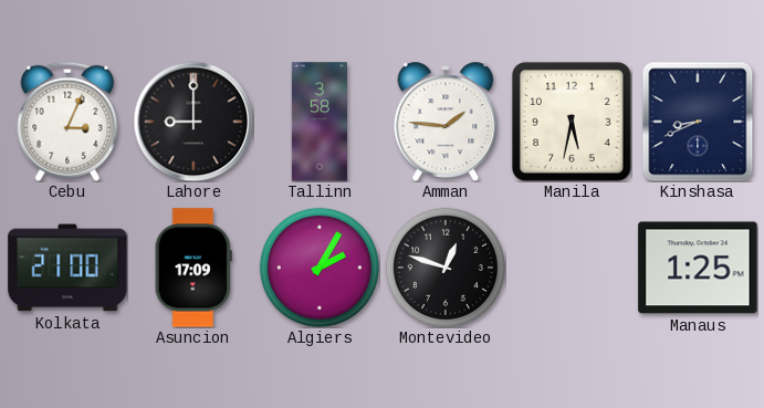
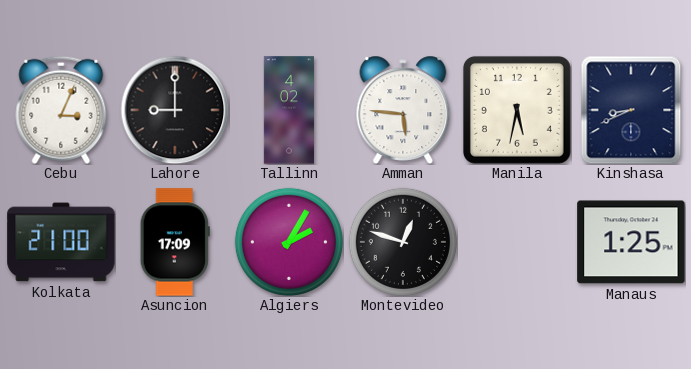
Tallinn: 3:58 -> 4:02
Amman: 1:46 -> 5:46
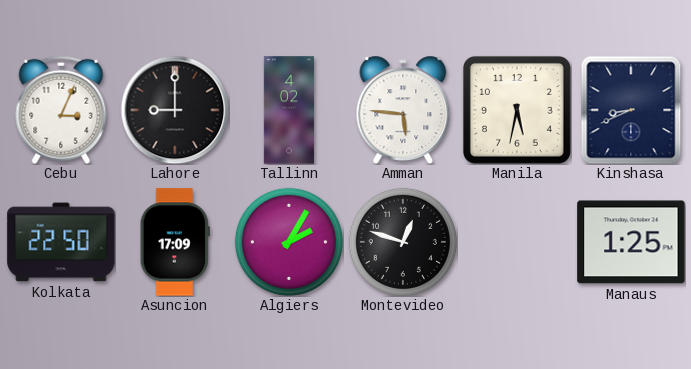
Kolkata: 21:00 -> 22:50
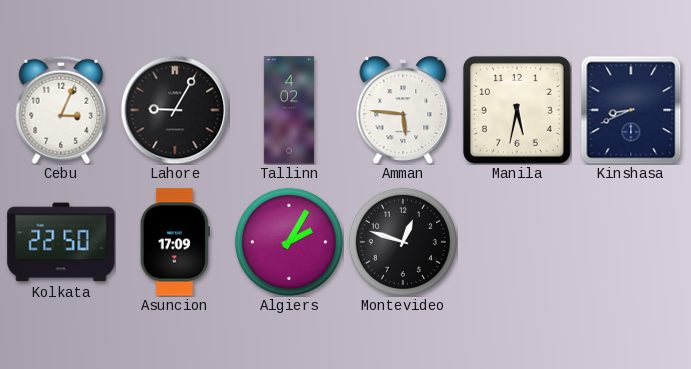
Lahore: 9:00 -> 9:05
Manaus: 1:25 -> none
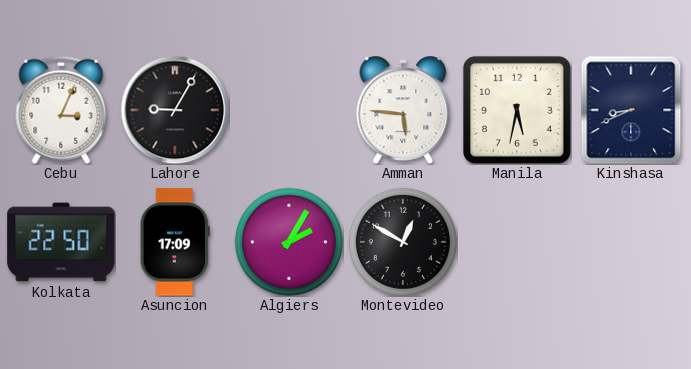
Tallinn: 4:02 -> none
Montevideo: 12:48 -> 12:50
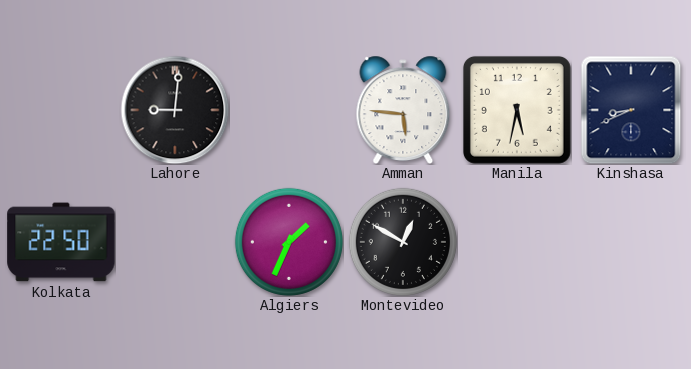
Cebu: 3:04 -> none
Lahore: 9:05 -> 9:01
Asuncion: 17:09 -> none
Algiers: 2:05 -> 1:34
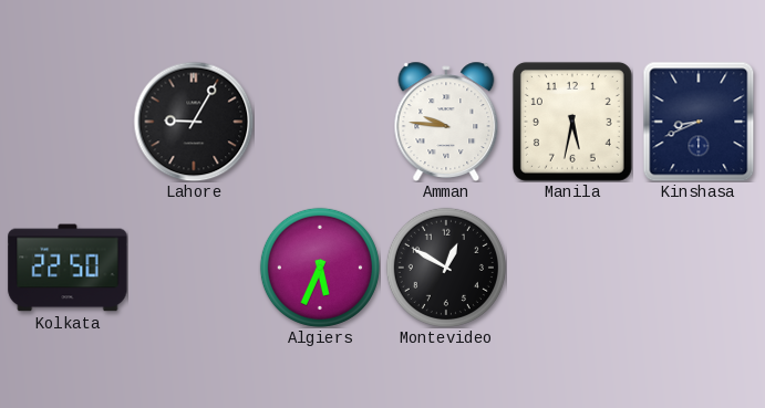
Lahore: 9:01 -> 9:05
Amman: 5:46 -> 9:46
Algiers: 1:34 -> 5:34
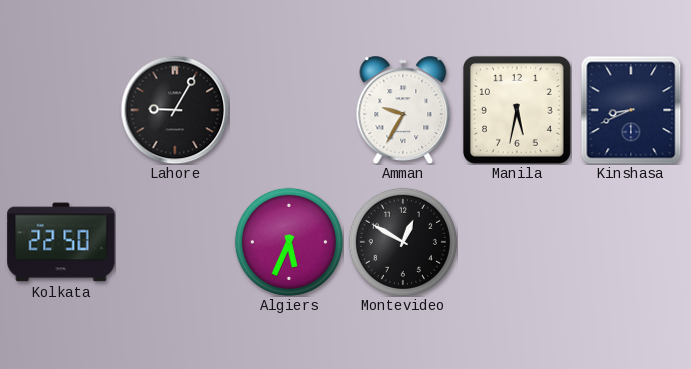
Amman: 9:46 -> 9:35
